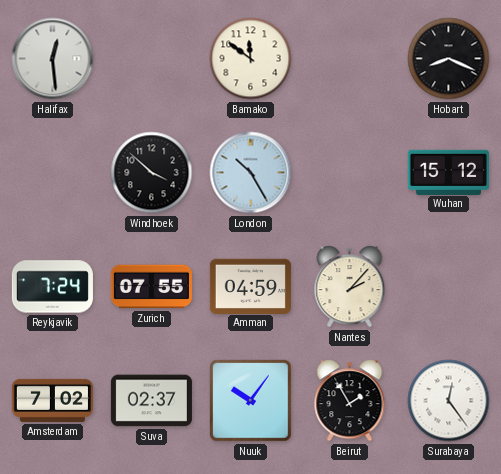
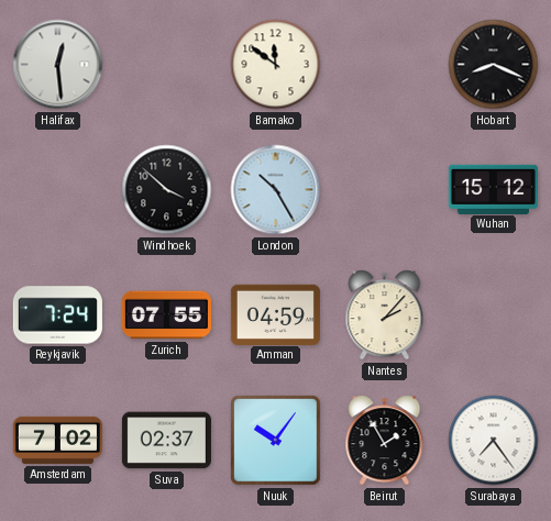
Surabaya: 12:24 -> 7:24
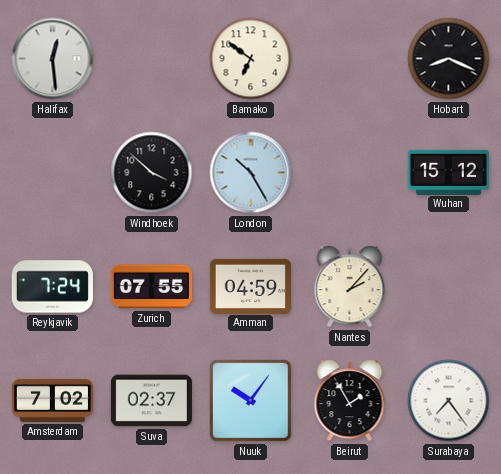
Bamako: 11:51 -> 6:51
